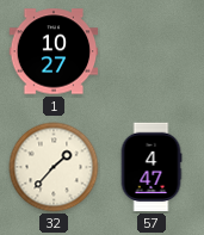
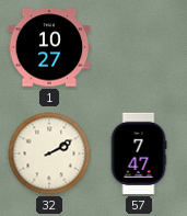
32: 1:37 -> 2:10
57: 4:47 -> 7:47
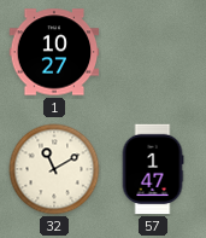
32: 2:10 -> 11:10
57: 7:47 -> 1:47
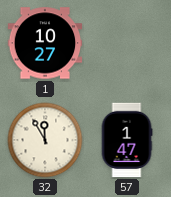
32: 11:10 -> 11:55
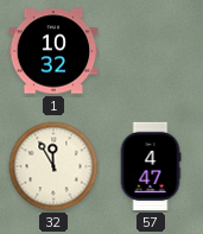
1: 10:27 -> 10:32
57: 1:47 -> 4:47
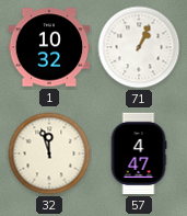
71: none -> 1:04
32: 11:55 -> 11:57
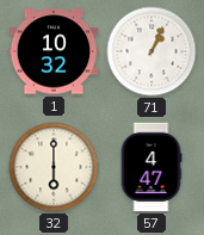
32: 11:57 -> 6:00
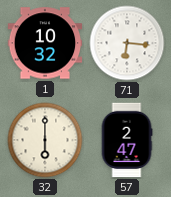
71: 1:04 -> 6:16
57: 4:47 -> 2:47
